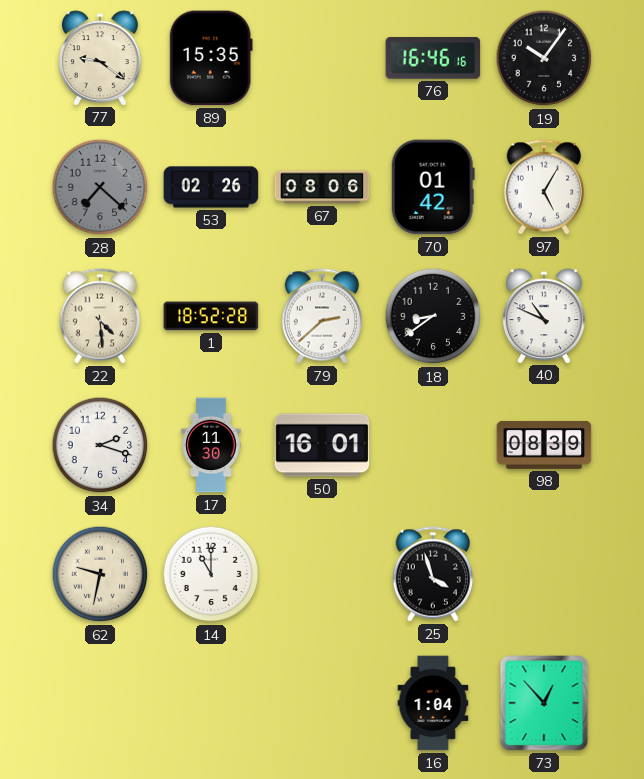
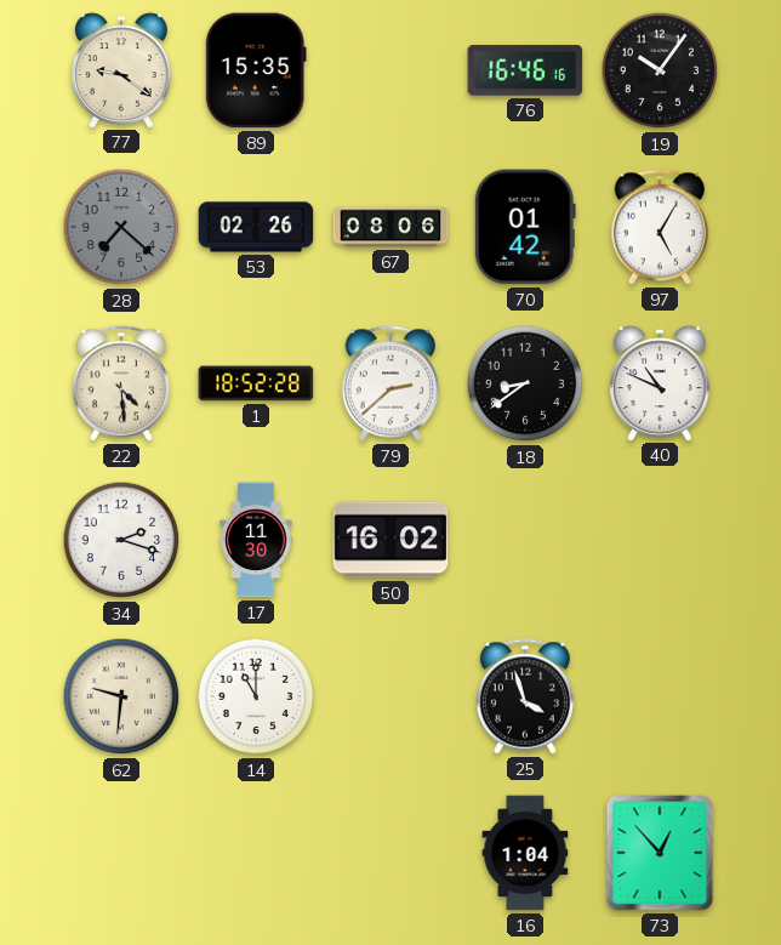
50: 16:01 -> 16:02
98: 08:39 -> none
62: 9:32 -> 9:31
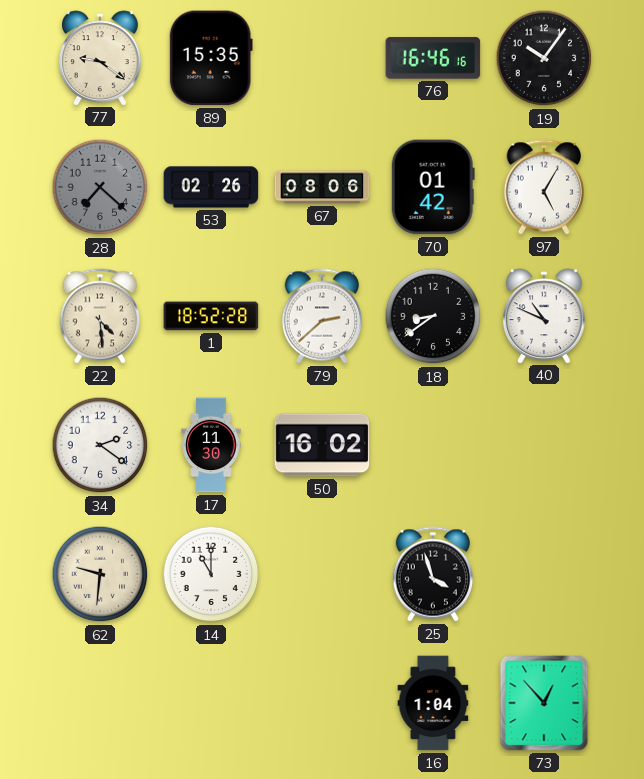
34: 2:18 -> 2:21
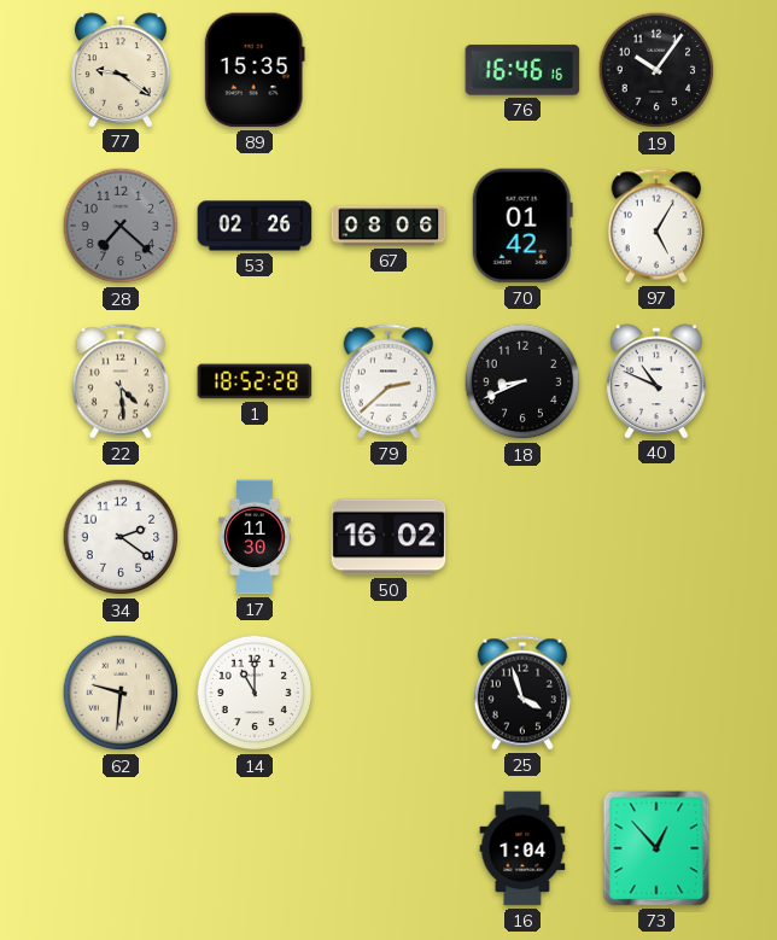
18: 8:39 -> 8:41
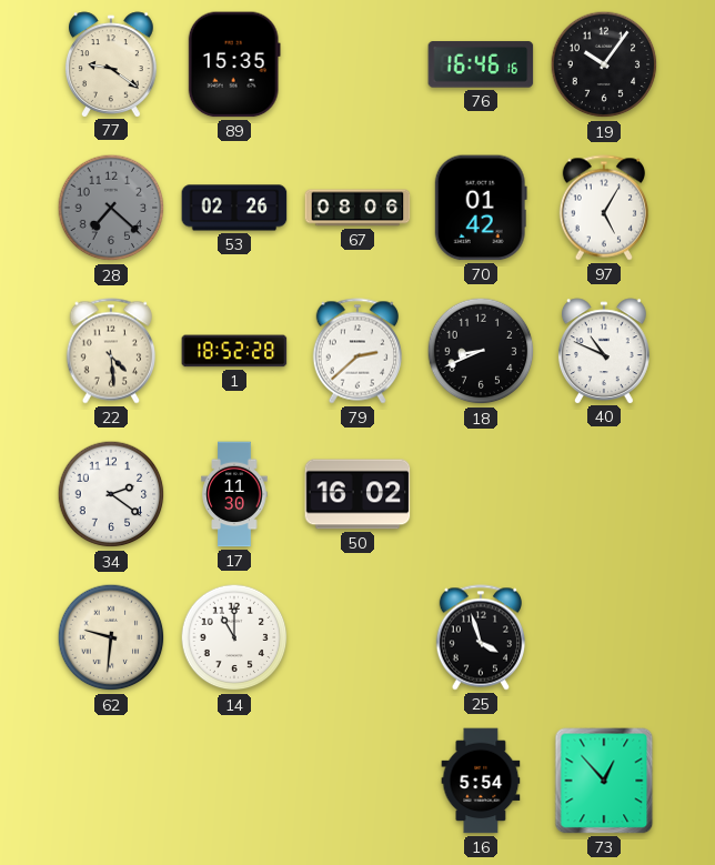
16: 1:04 -> 5:54
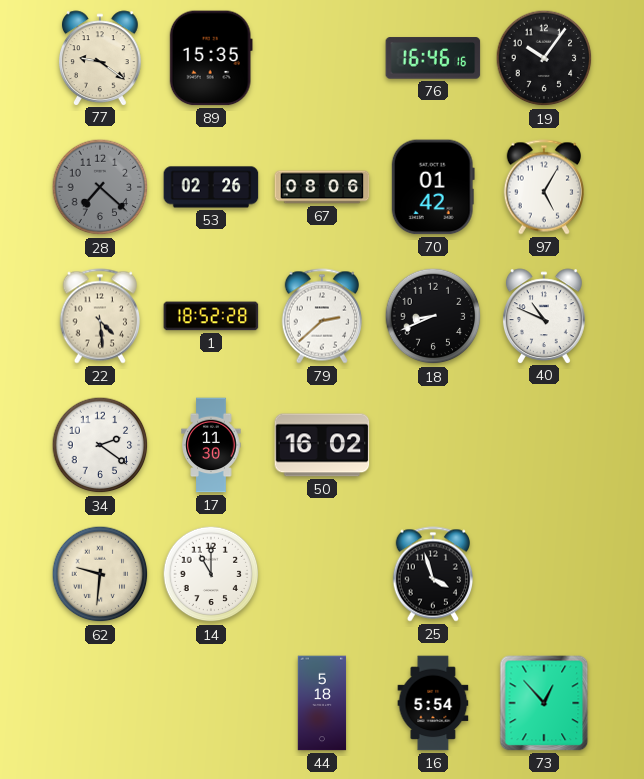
44: none -> 5:18
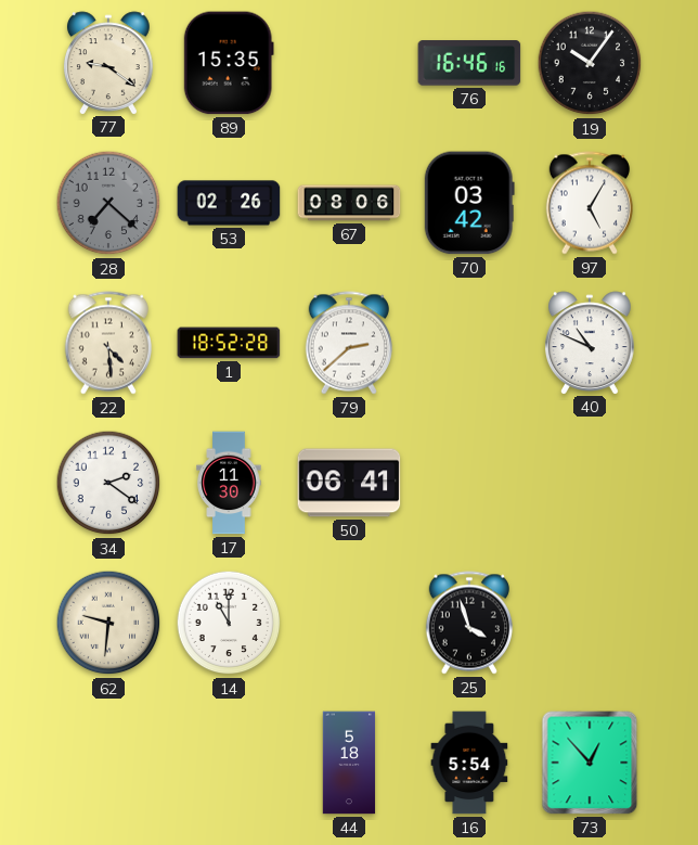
70: 01:42 -> 03:42
18: 8:41 -> none
50: 16:02 -> 06:41
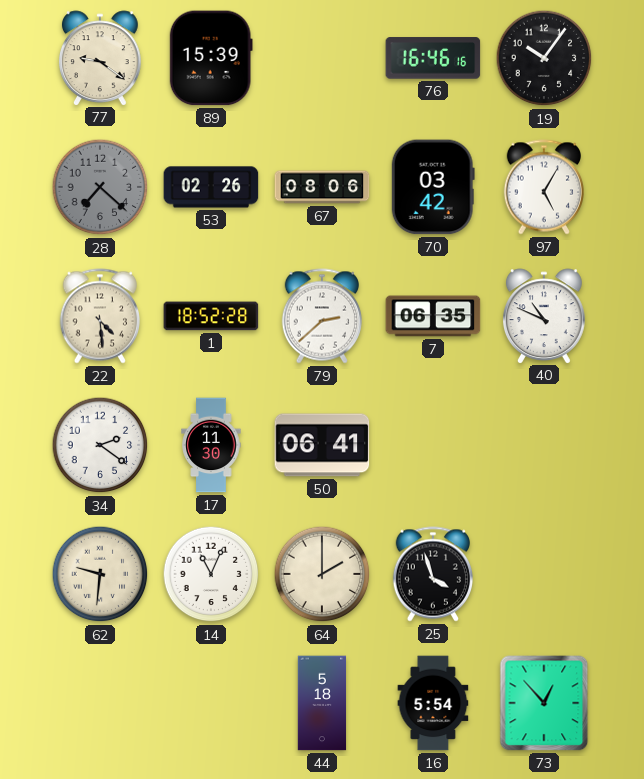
89: 15:35 -> 15:39
7: none -> 06:35
14: 11:00 -> 11:04
64: none -> 2:00
